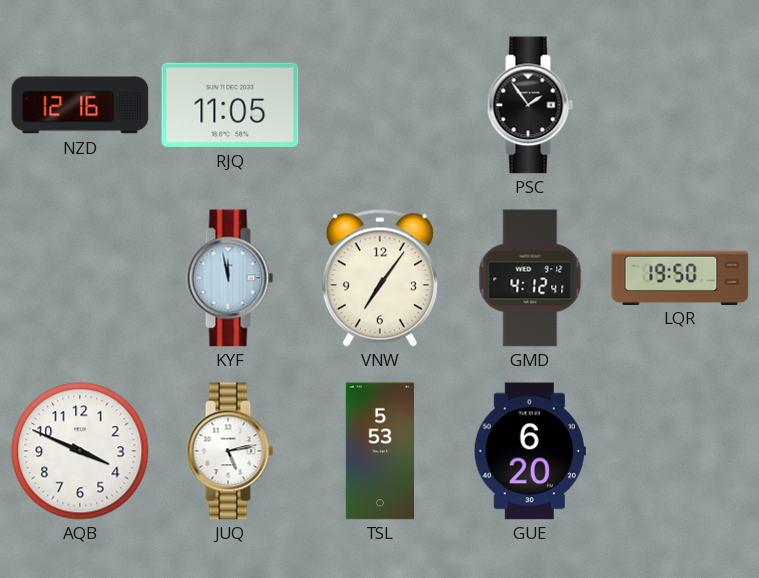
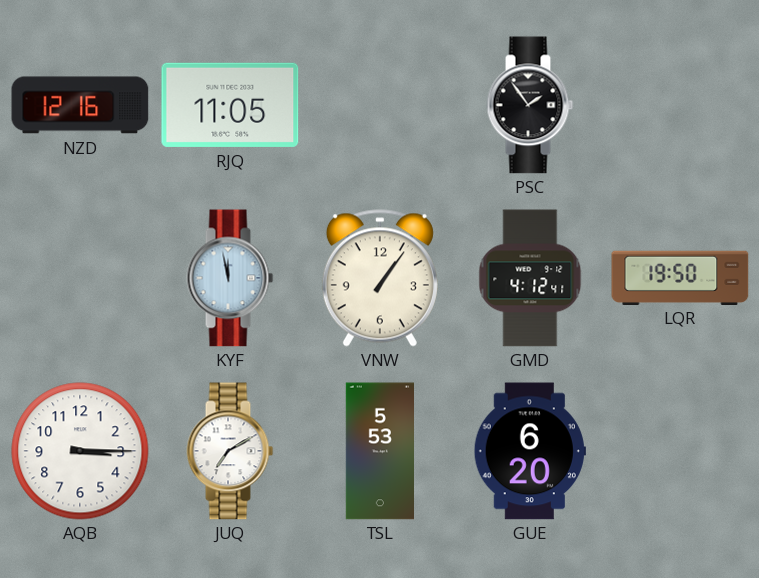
VNW: 7:06 -> 1:06
AQB: 3:49 -> 3:15
JUQ: 5:13 -> 7:10
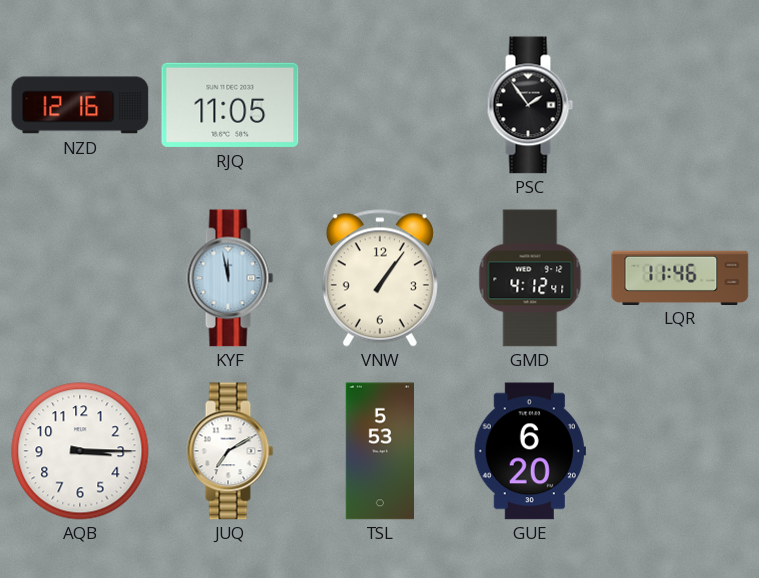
LQR: 19:50 -> 11:46
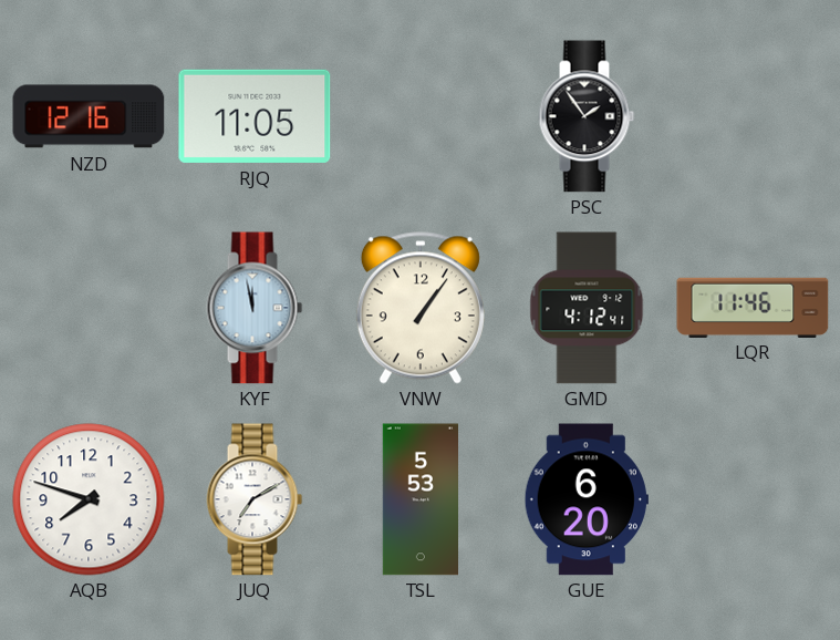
AQB: 3:15 -> 7:48
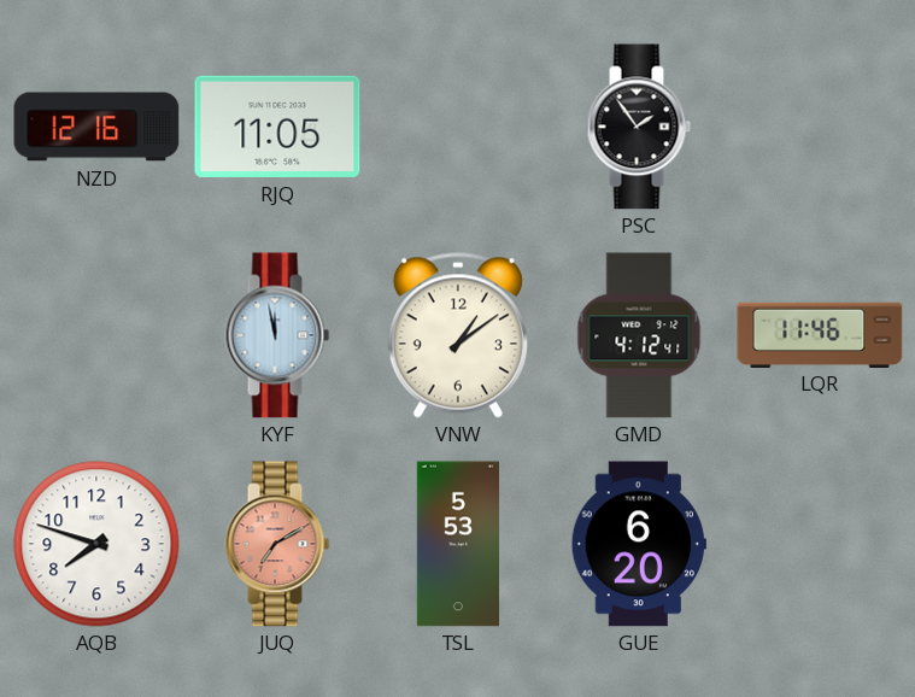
VNW: 1:06 -> 1:09
JUQ dial: white -> salmon
